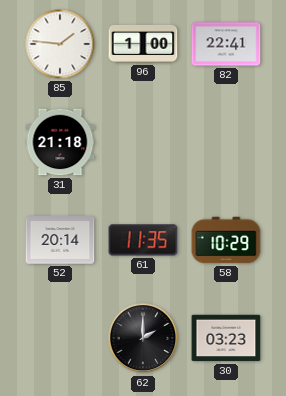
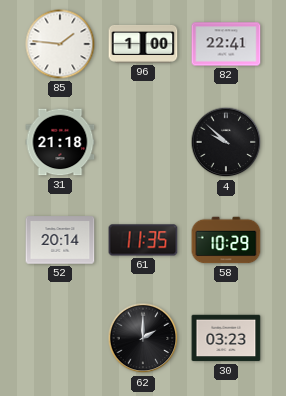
4: none -> 9:52
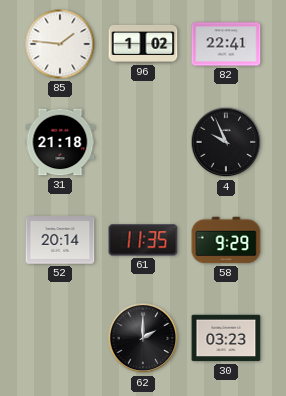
96: 1:00 -> 1:02
4: 9:52 -> 9:56
58: 10:29 -> 9:29
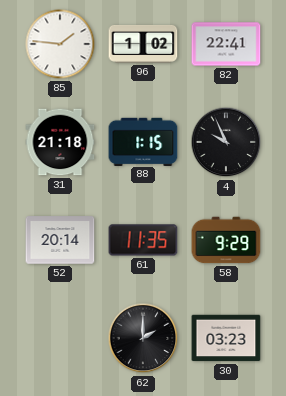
88: none -> 1:15
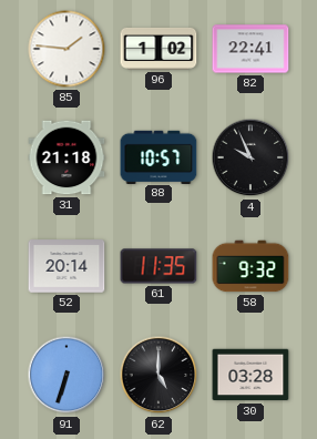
88: 1:15 -> 10:57
58: 9:29 -> 9:32
91: none -> 6:33
62: 2:00 -> 5:00
30: 03:23 -> 03:28
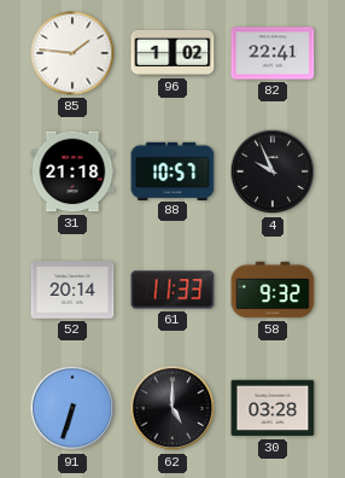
61: 11:35 -> 11:33
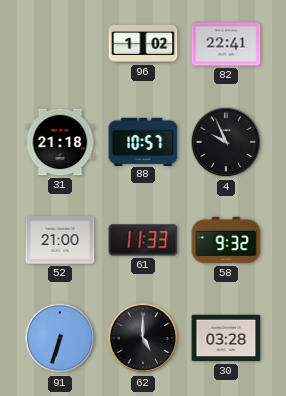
85: 1:46 -> none
52: 20:14 -> 21:00
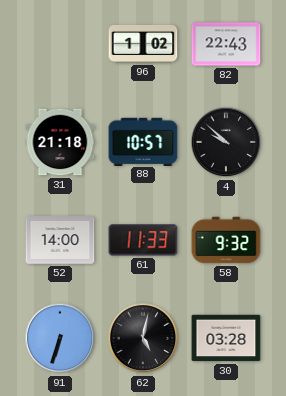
82: 22:41 -> 22:43
4: 9:56 -> 9:52
52: 21:00 -> 14:00
62: 5:00 -> 5:02
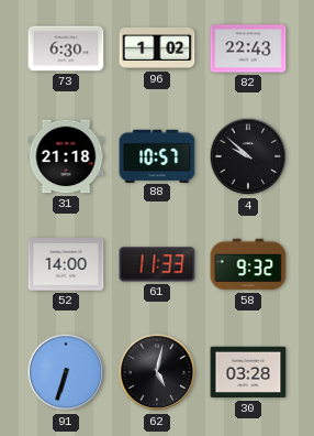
73: none -> 6:30
